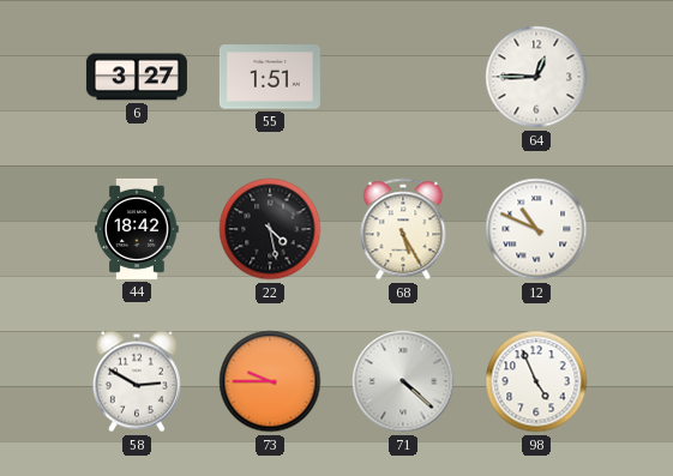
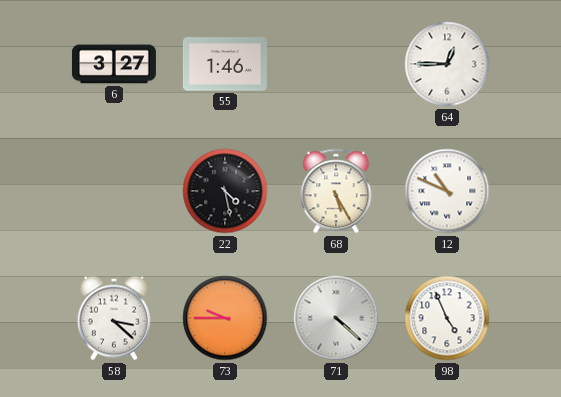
55: 1:51 -> 1:46
44: 18:42 -> none
58: 2:50 -> 3:22
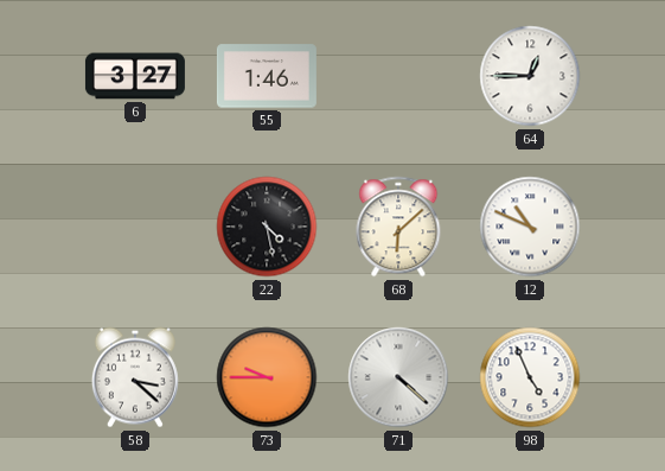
68: 5:25 -> 6:08
